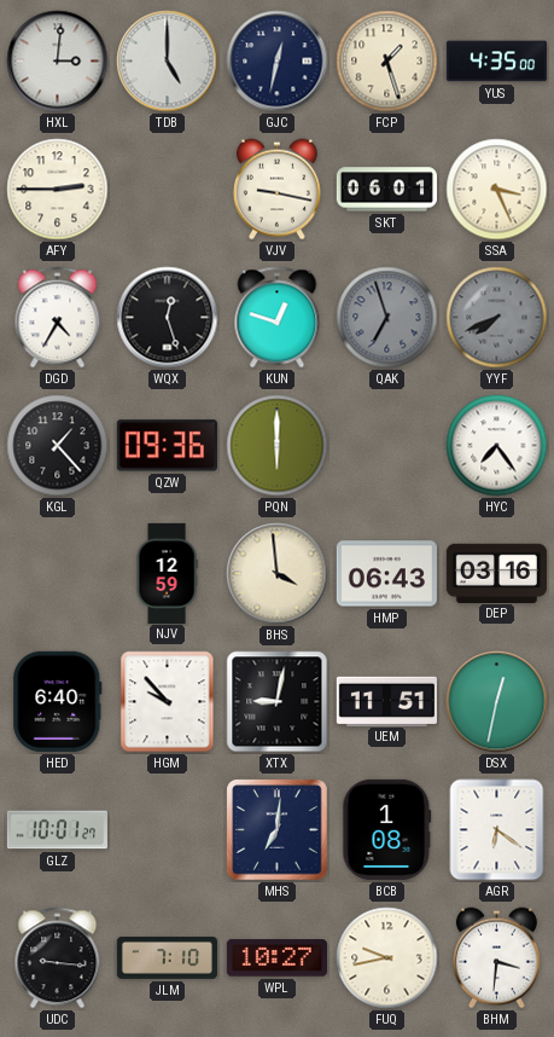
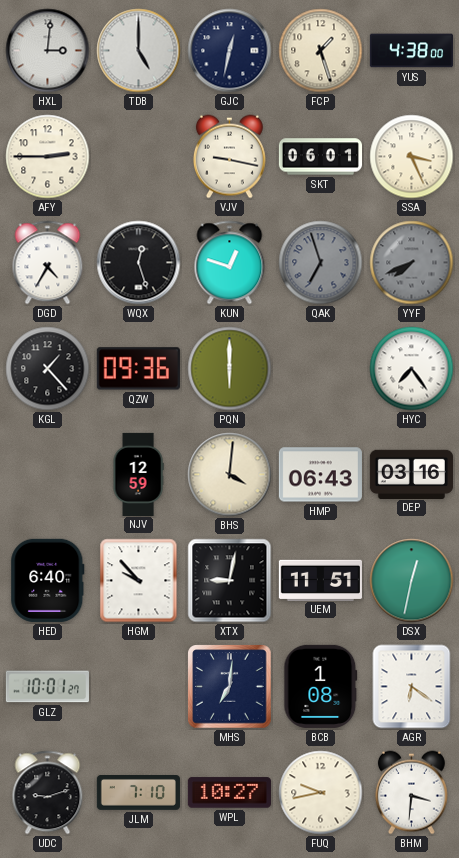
YUS: 4:35 -> 4:38
BHS: 3:59 -> 4:01
UDC: 9:16 -> 9:12
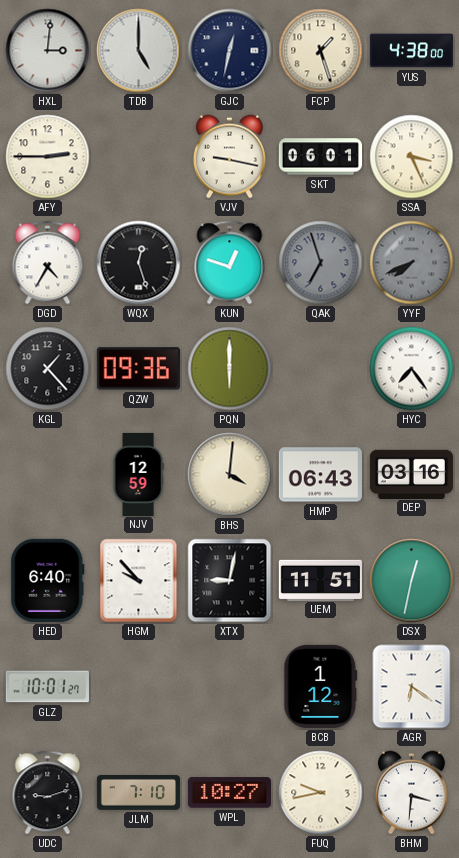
MHS: 7:01 -> none
BCB: 1:08 -> 1:12
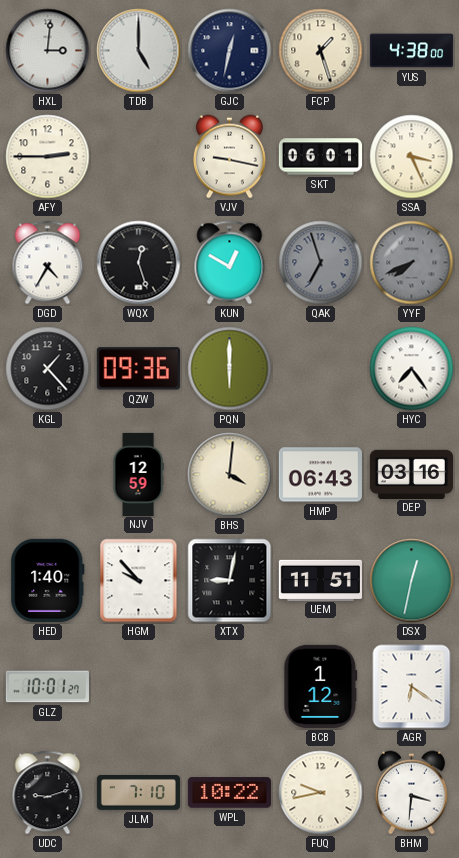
KUN: 12:48 -> 12:50
HED: 6:40 -> 1:40
WPL: 10:27 -> 10:22
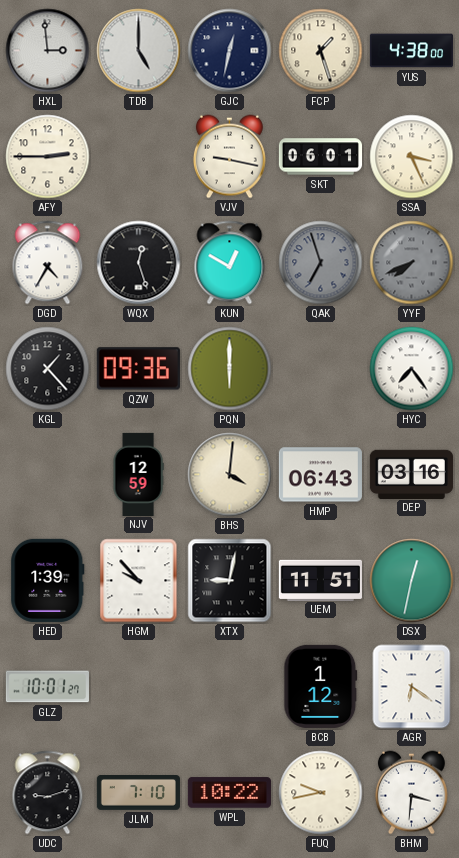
HXL: 3:01 -> 2:59
HED: 1:40 -> 1:39
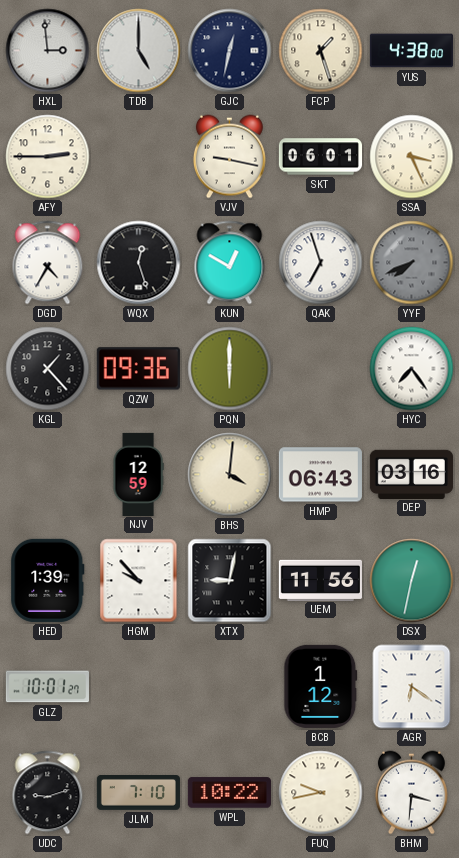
QAK dial: grey -> white
UEM: 11:51 -> 11:56
